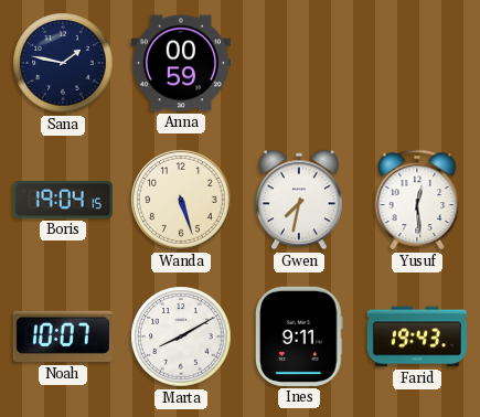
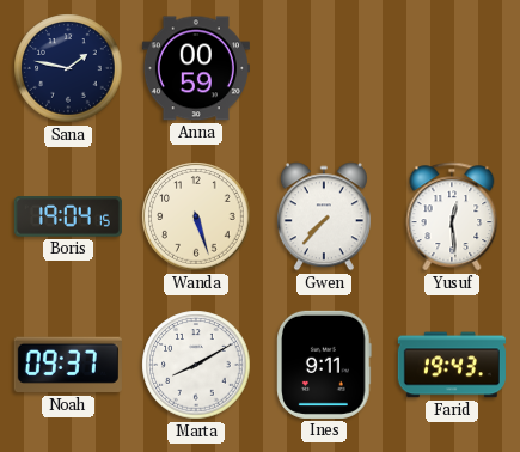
Gwen: 7:32 -> 7:37
Noah: 10:07 -> 09:37
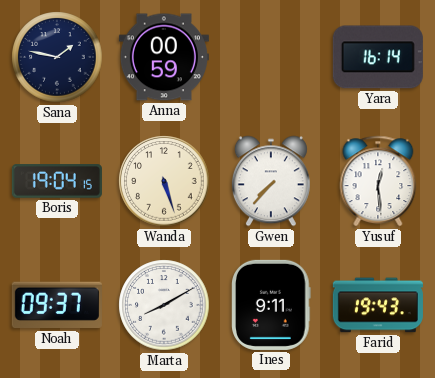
Yara: none -> 16:14
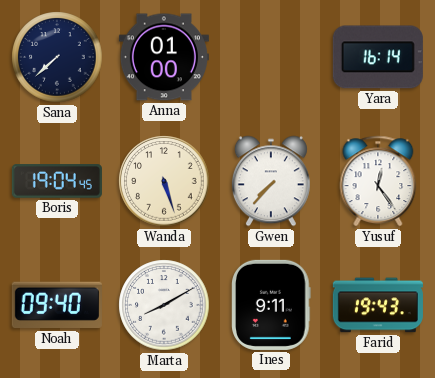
Sana: 1:47 -> 7:38
Anna: 00:59 -> 01:00
Boris: 19:04:15 -> 19:04:45
Yusuf: 12:29 -> 12:24
Noah: 09:37 -> 09:40
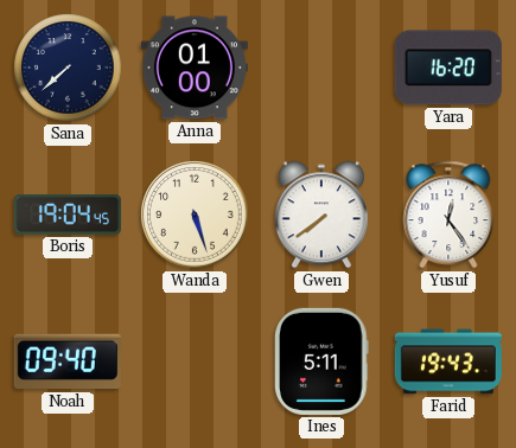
Yara: 16:14 -> 16:20
Gwen: 7:37 -> 7:39
Marta: 8:10 -> none
Ines: 9:11 -> 5:11
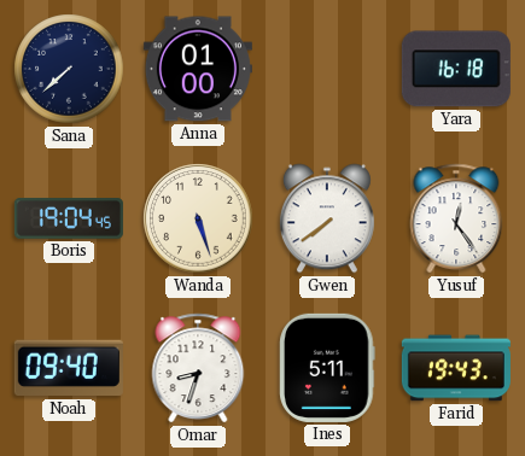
Yara: 16:20 -> 16:18
Omar: none -> 8:33
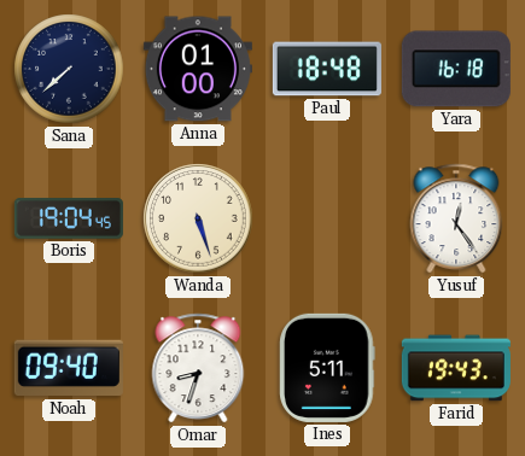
Paul: none -> 18:48
Gwen: 7:39 -> none
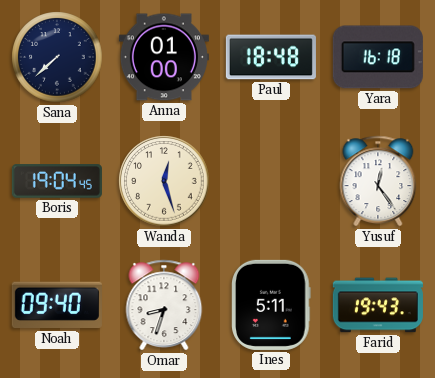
Wanda: 5:27 -> 12:27
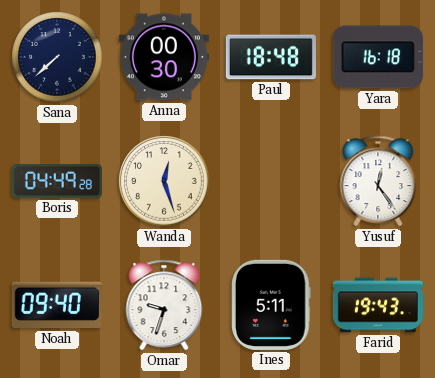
Anna: 01:00 -> 00:30
Boris: 19:04 -> 04:49
Omar: 8:33 -> 9:33
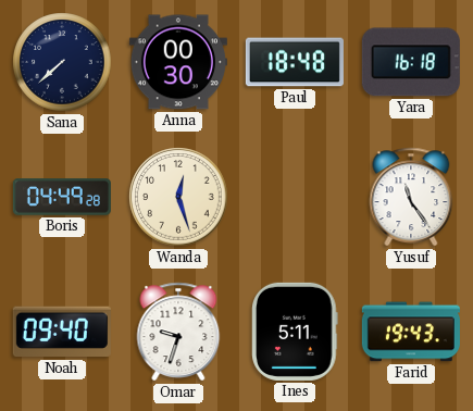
Yusuf: 12:24 -> 11:24
